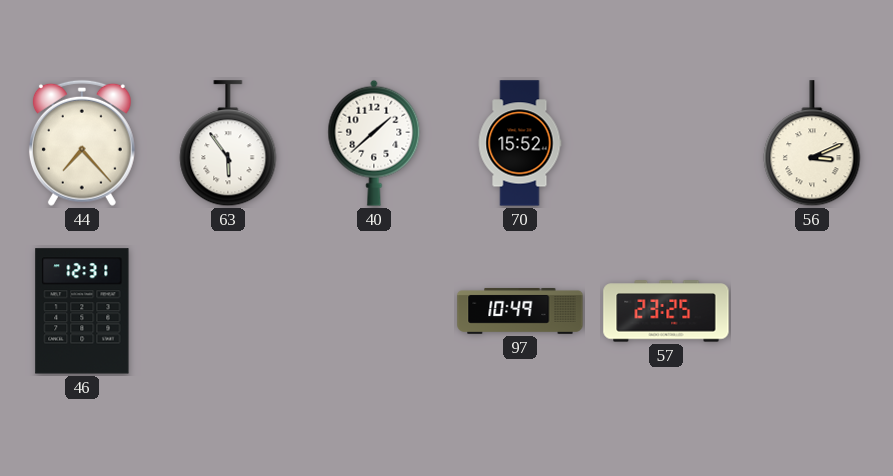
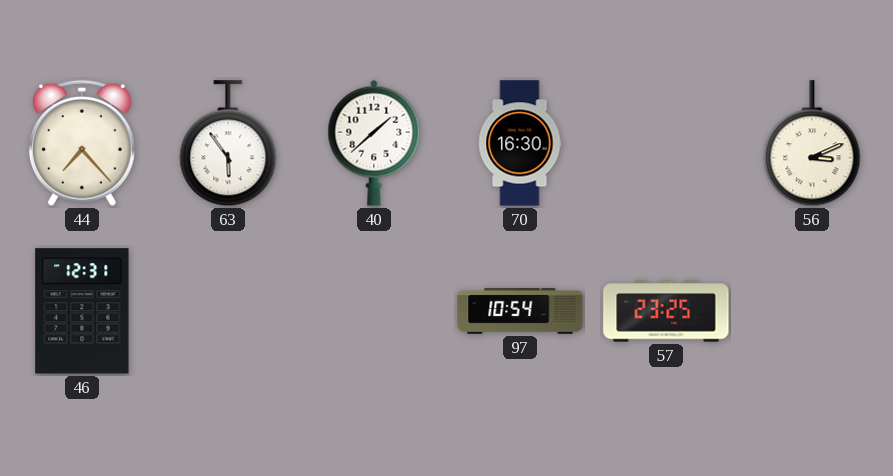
70: 15:52 -> 16:30
97: 10:49 -> 10:54
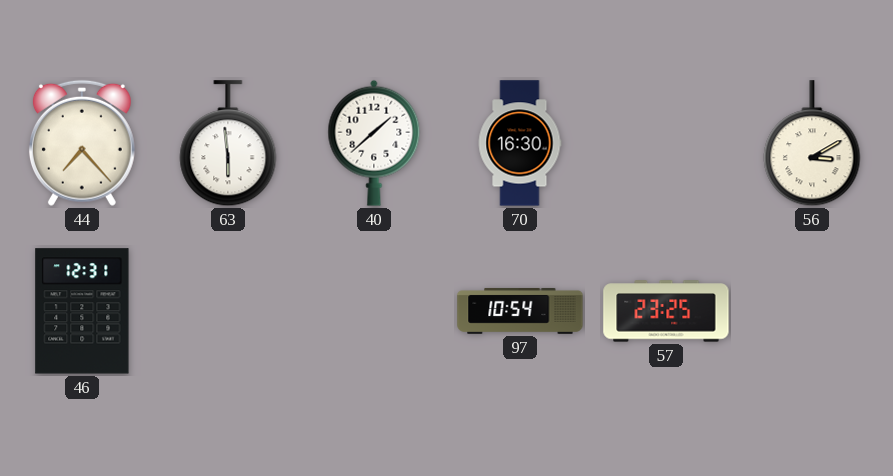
63: 5:54 -> 5:59
56: 3:11 -> 3:10
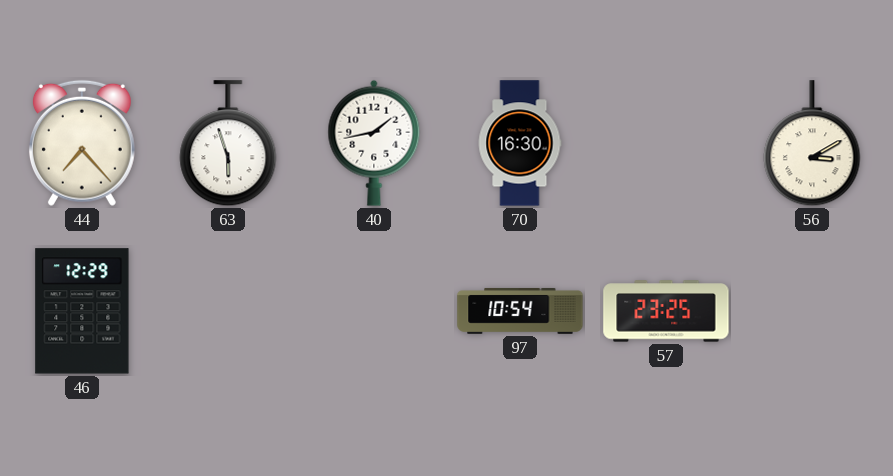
63: 5:59 -> 5:57
40: 1:38 -> 1:43
46: 12:31 -> 12:29
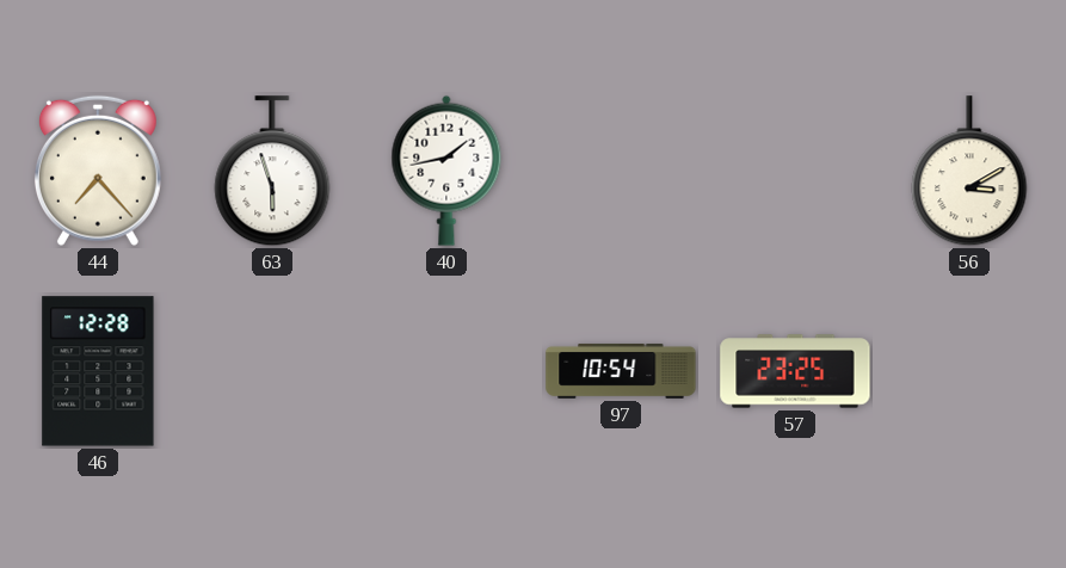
70: 16:30 -> none
46: 12:29 -> 12:28
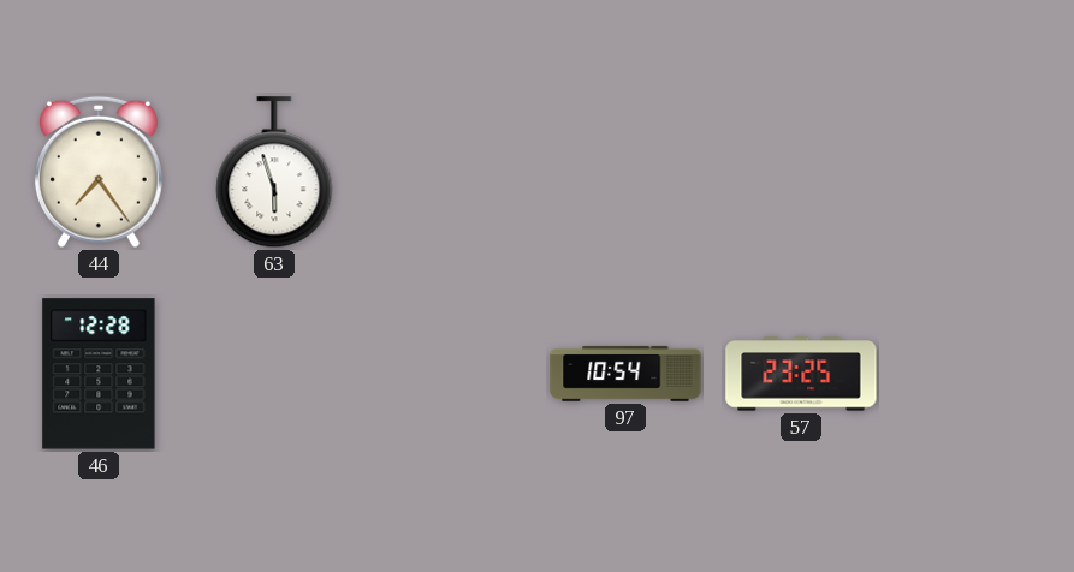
44: 7:23 -> 7:24
40: 1:43 -> none
56: 3:10 -> none
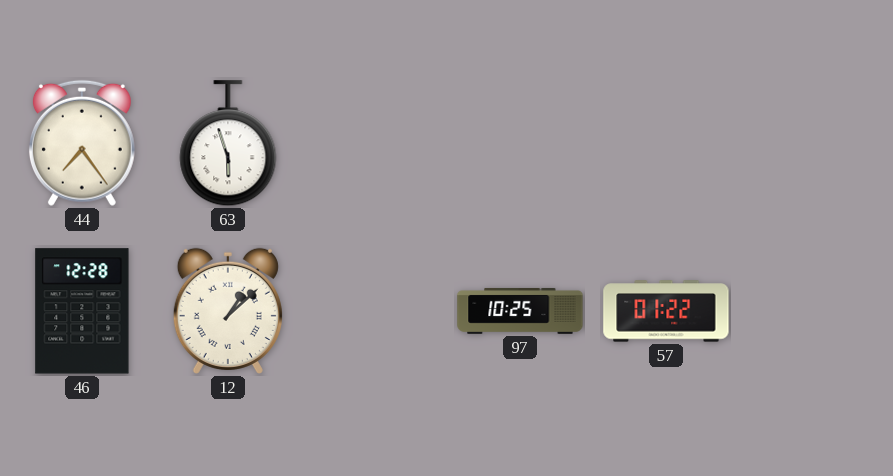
12: none -> 1:08
97: 10:54 -> 10:25
57: 23:25 -> 01:22
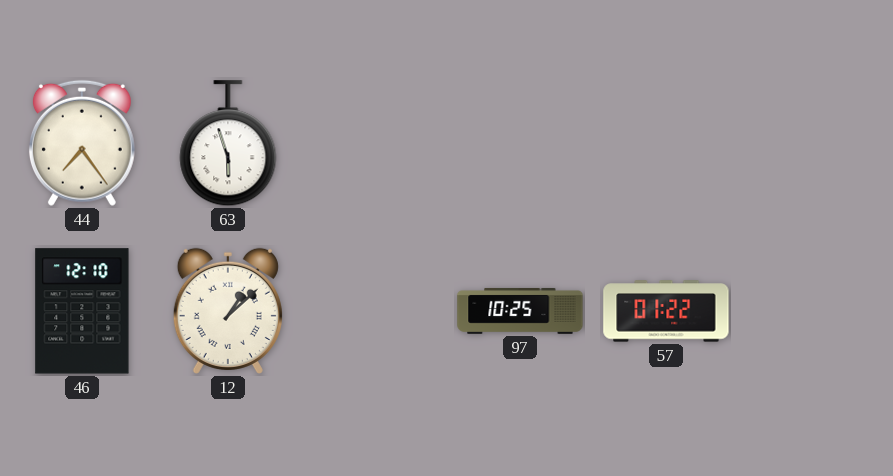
46: 12:28 -> 12:10
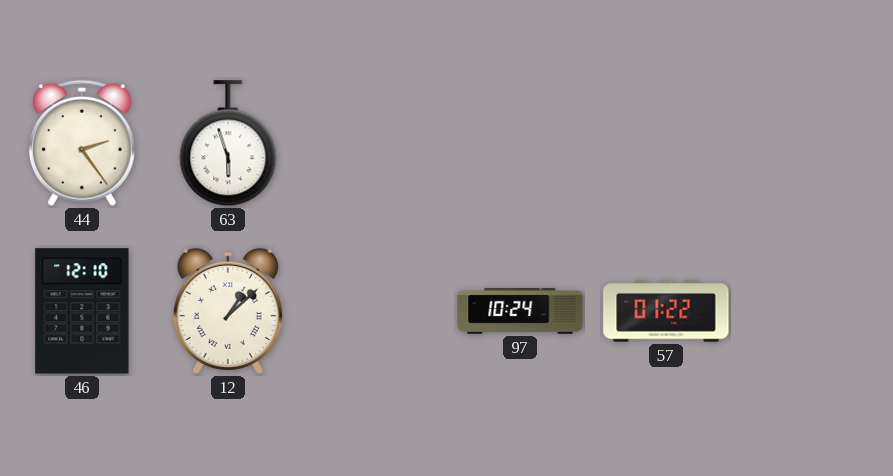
44: 7:24 -> 2:24
97: 10:25 -> 10:24
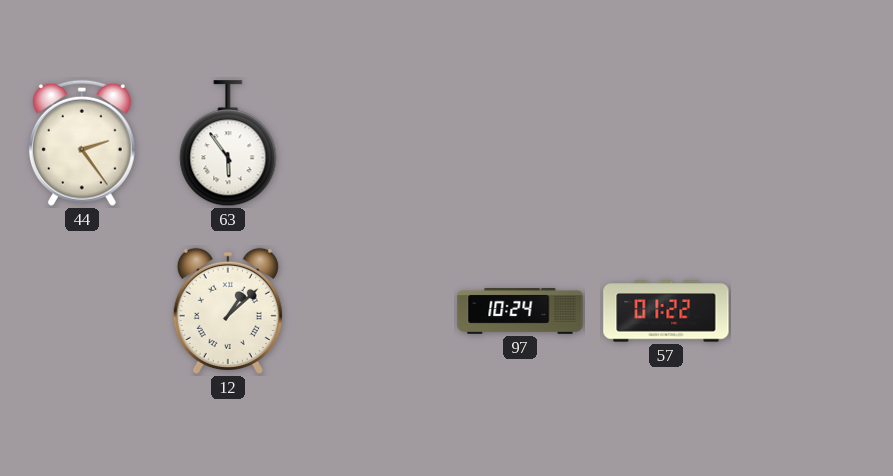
63: 5:57 -> 5:54
46: 12:10 -> none
